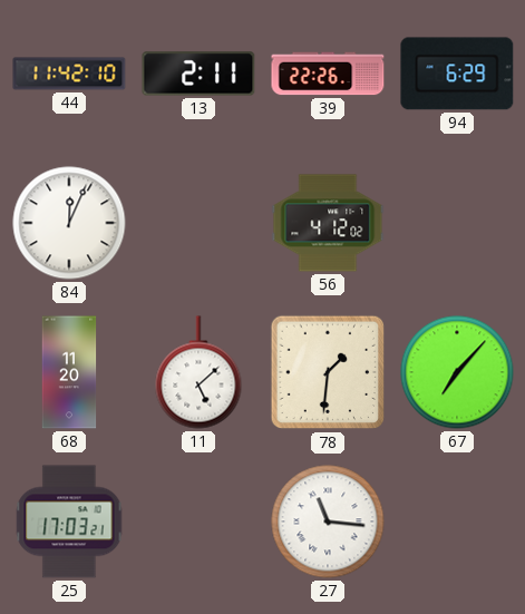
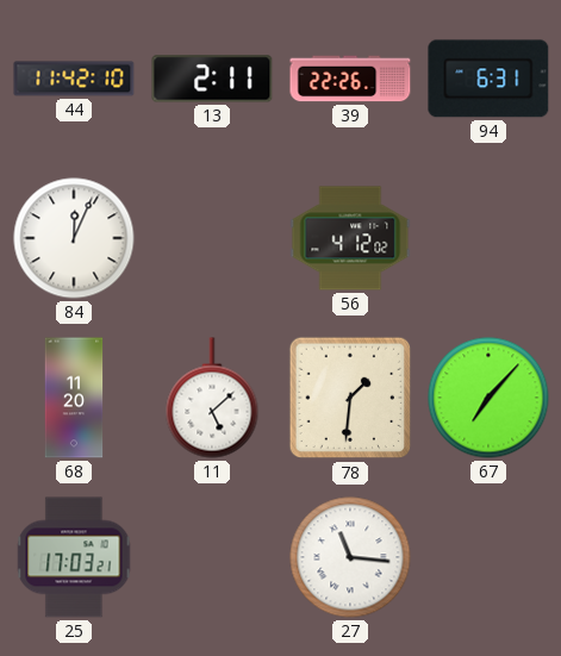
94: 6:29 -> 6:31
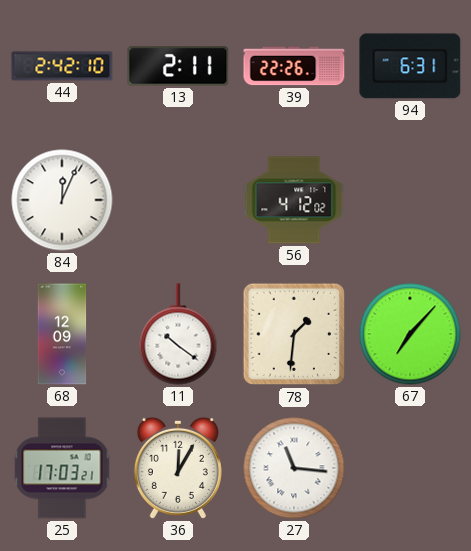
44: 11:42 -> 2:42
68: 11:20 -> 12:09
11: 5:08 -> 10:21
36: none -> 12:05
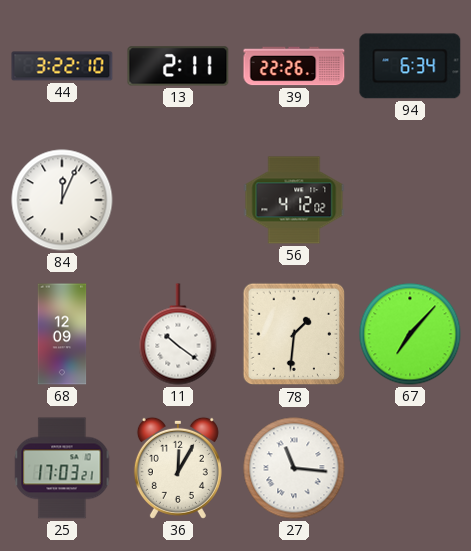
44: 2:42 -> 3:22
94: 6:31 -> 6:34
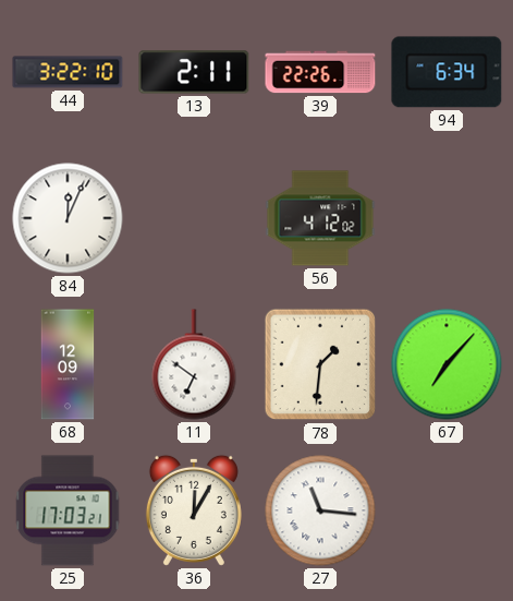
11: 10:21 -> 6:51
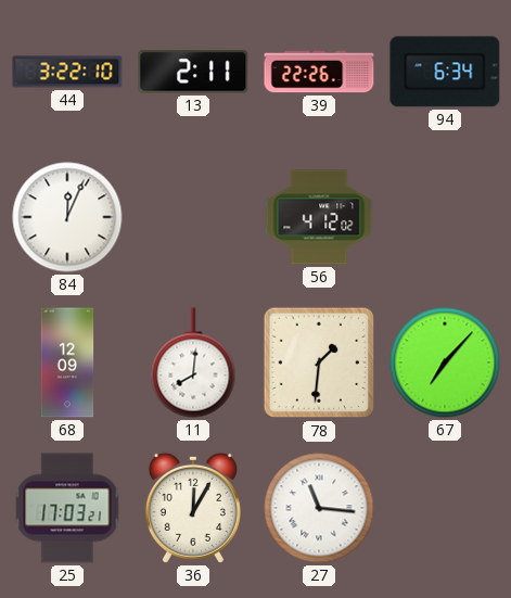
11: 6:51 -> 8:01
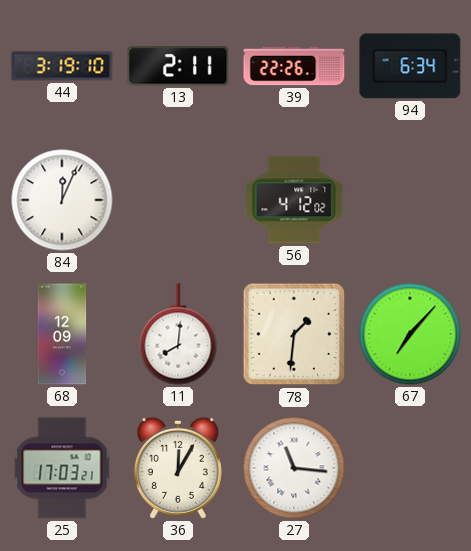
44: 3:22 -> 3:19
